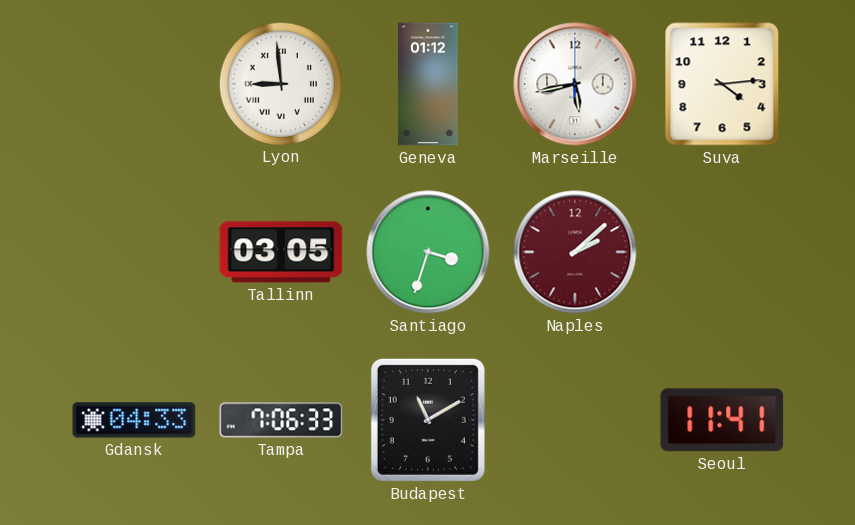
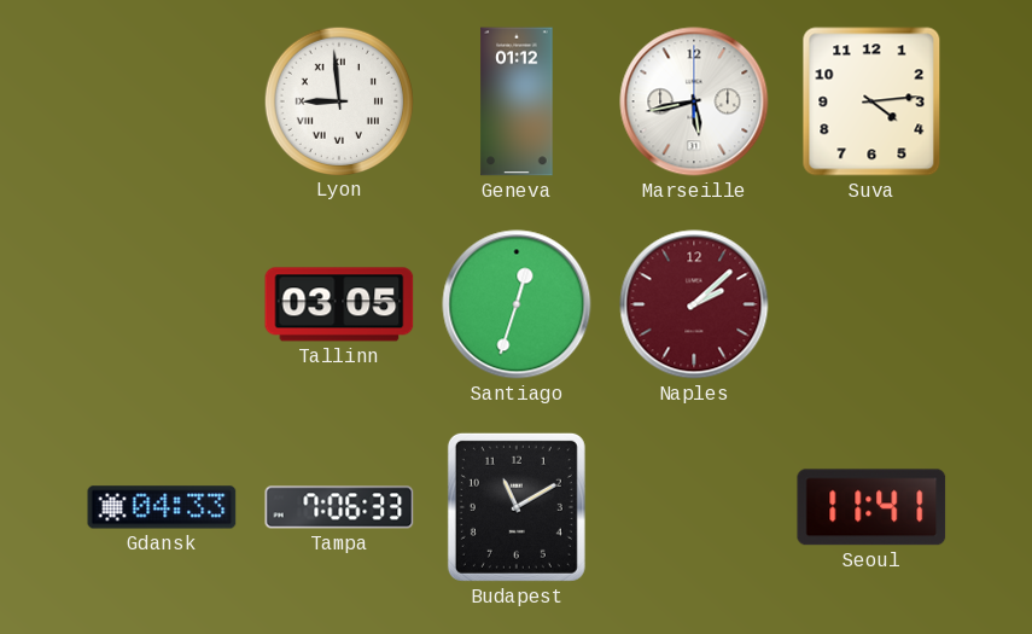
Santiago: 3:33 -> 12:33
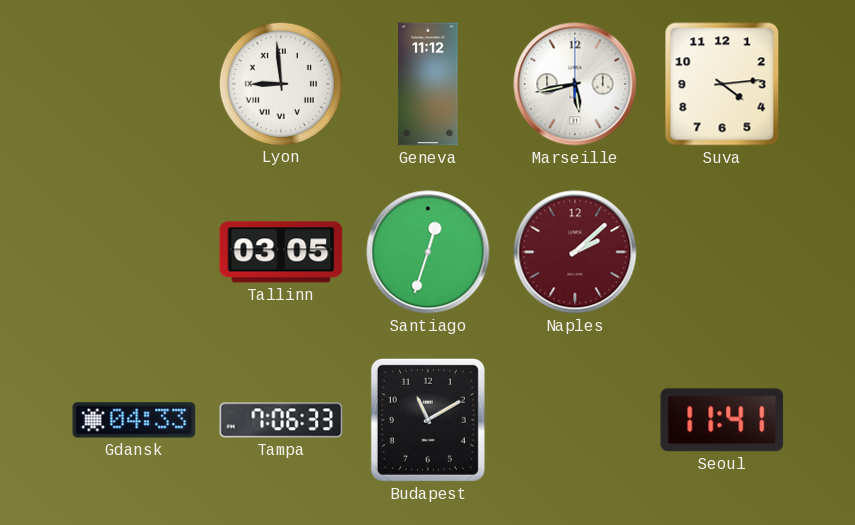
Geneva: 01:12 -> 11:12
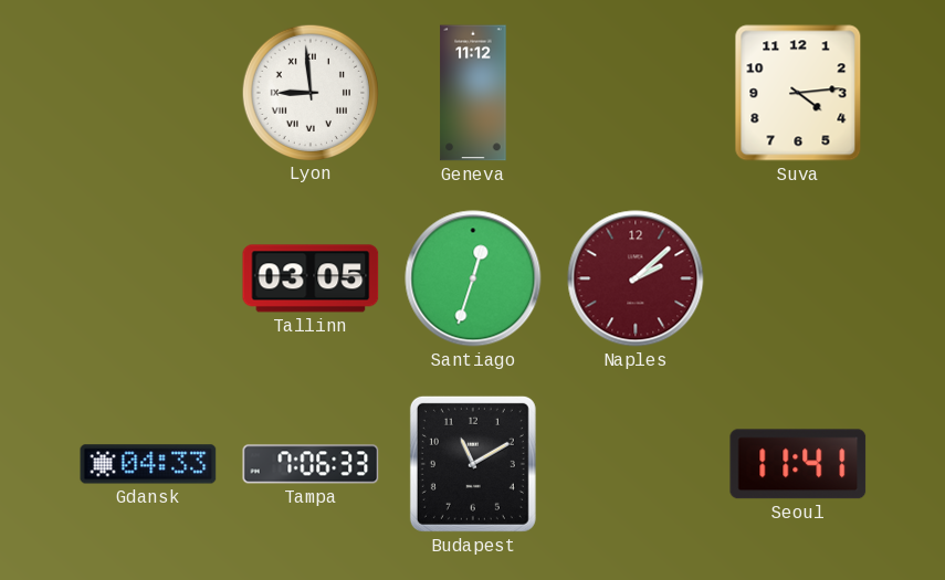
Marseille: 5:43 -> none
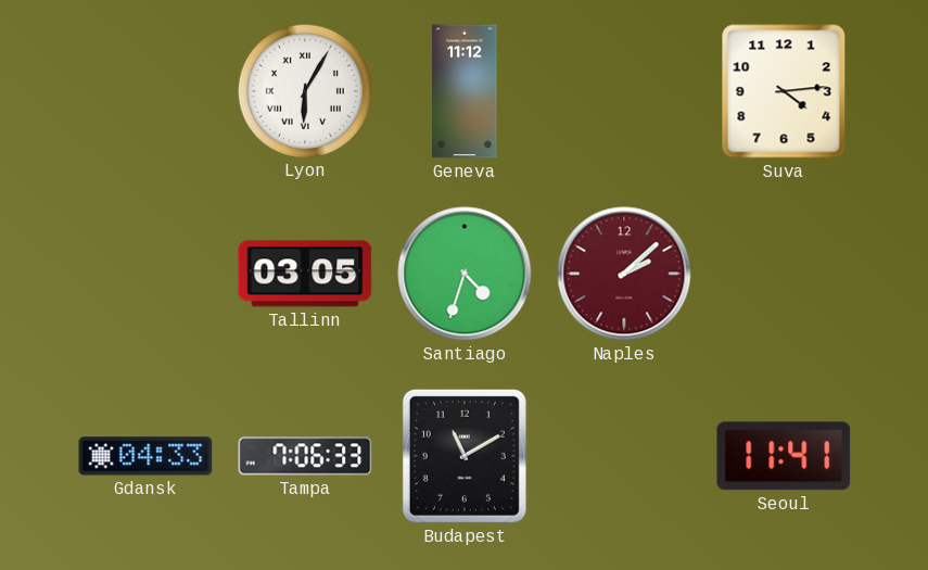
Lyon: 8:59 -> 6:05
Santiago: 12:33 -> 4:33
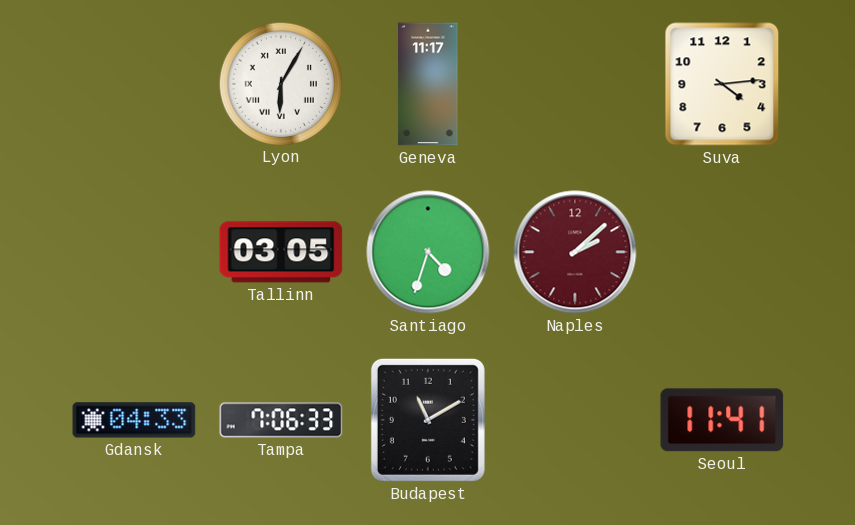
Geneva: 11:12 -> 11:17
